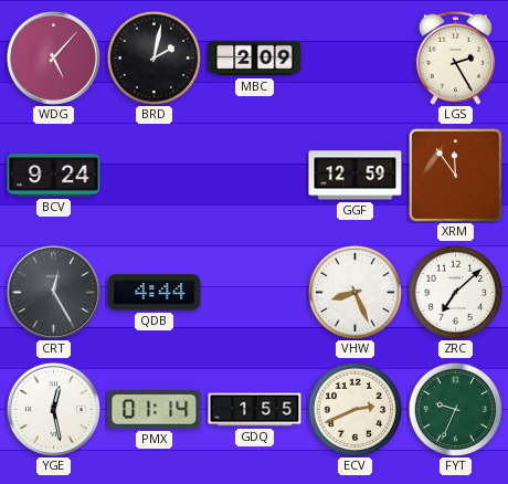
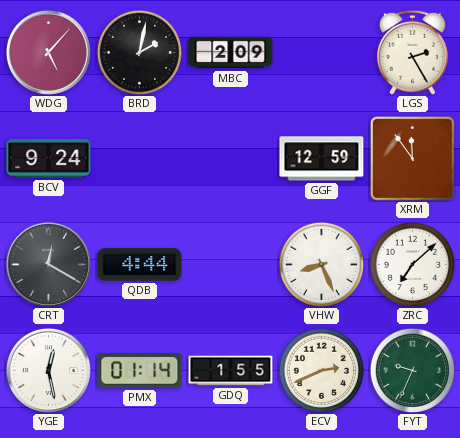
CRT: 12:25 -> 12:20
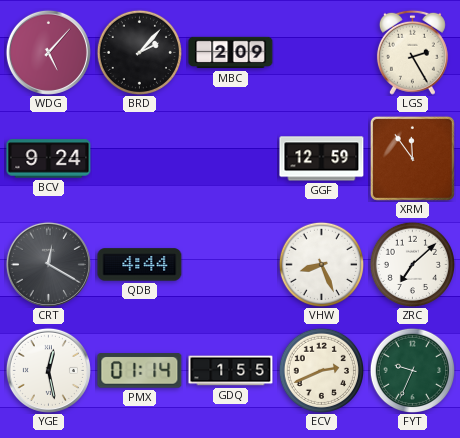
BRD: 2:02 -> 2:07
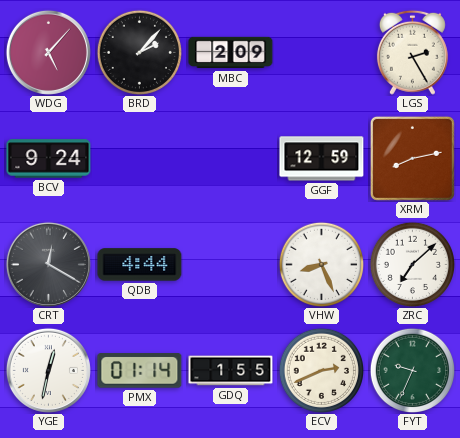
XRM: 11:54 -> 8:13
YGE: 12:28 -> 12:32
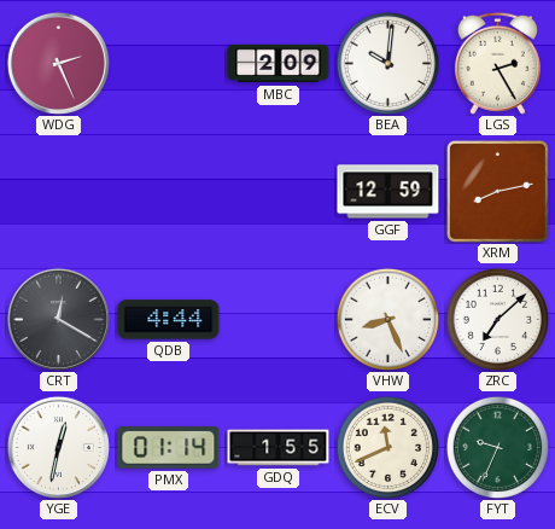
WDG: 5:07 -> 2:26
BRD: 2:07 -> none
BEA: none -> 10:01
BCV: 9:24 -> none
ECV: 2:41 -> 11:41
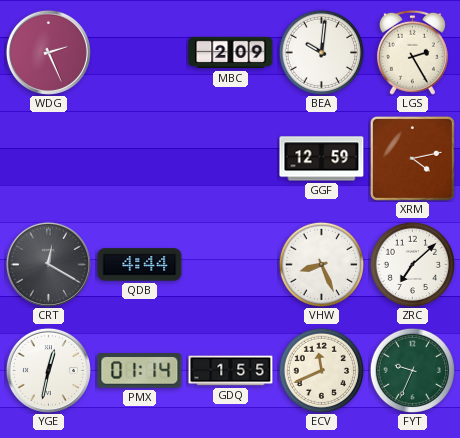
XRM: 8:13 -> 4:13
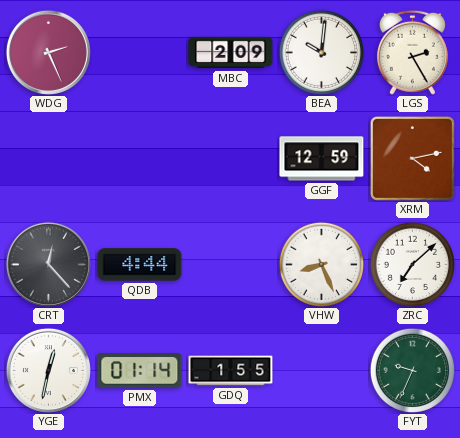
CRT: 12:20 -> 12:23
ECV: 11:41 -> none
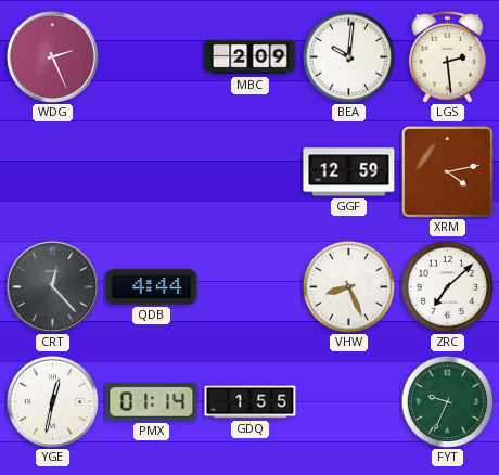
LGS: 2:25 -> 2:29
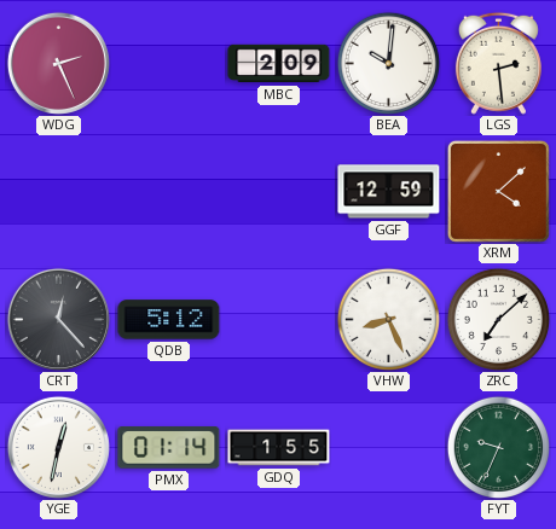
XRM: 4:13 -> 4:08
QDB: 4:44 -> 5:12
